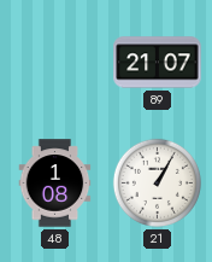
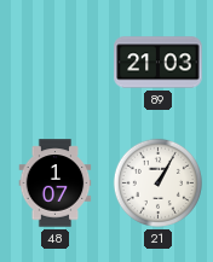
89: 21:07 -> 21:03
48: 1:08 -> 1:07
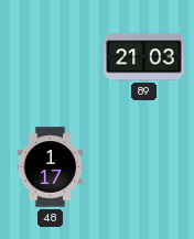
48: 1:07 -> 1:17
21: 1:05 -> none
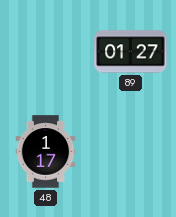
89: 21:03 -> 01:27
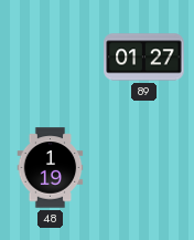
48: 1:17 -> 1:19
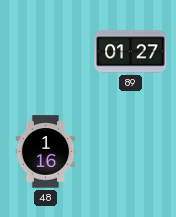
48: 1:19 -> 1:16
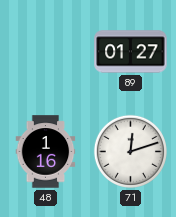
71: none -> 12:12
